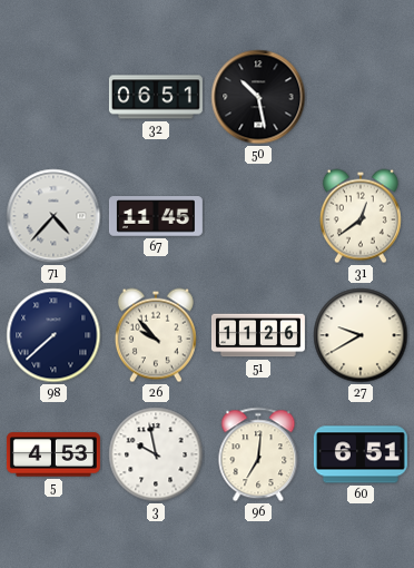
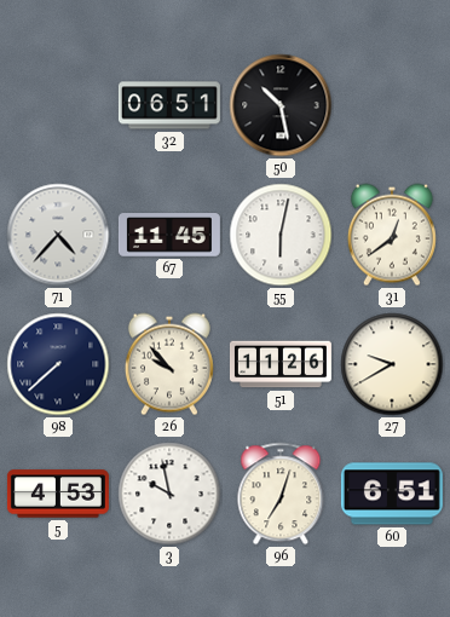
55: none -> 6:02
96: 7:01 -> 7:03
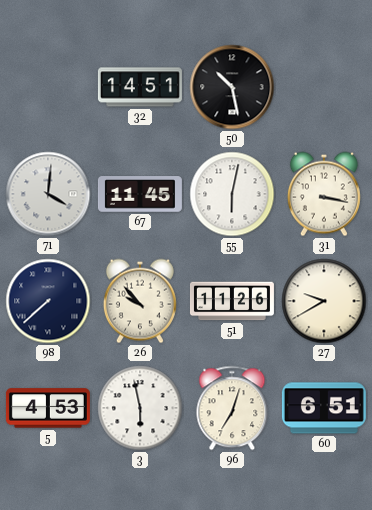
32: 06:51 -> 14:51
71: 4:37 -> 4:01
31: 12:39 -> 3:17
3: 9:58 -> 5:58
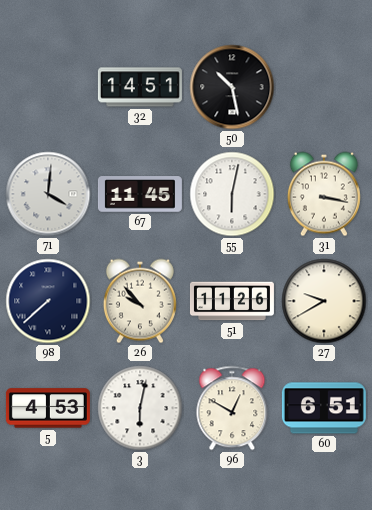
3: 5:58 -> 6:02
96: 7:03 -> 12:50
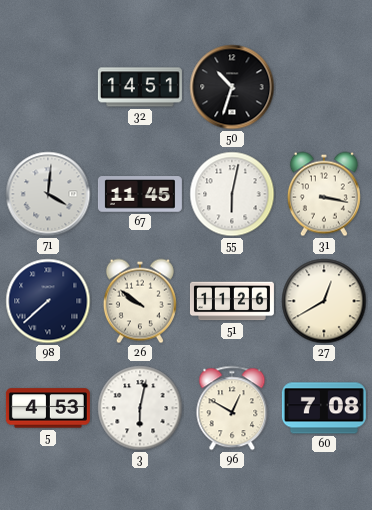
50: 10:28 -> 10:33
26: 9:53 -> 9:51
27: 9:40 -> 12:40
60: 6:51 -> 7:08
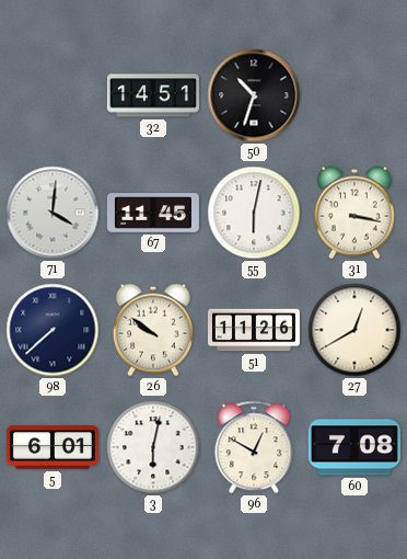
5: 4:53 -> 6:01
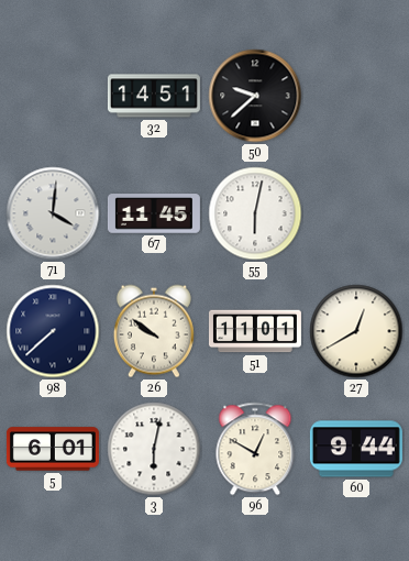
50: 10:33 -> 9:38
31: 3:17 -> none
51: 11:26 -> 11:01
60: 7:08 -> 9:44
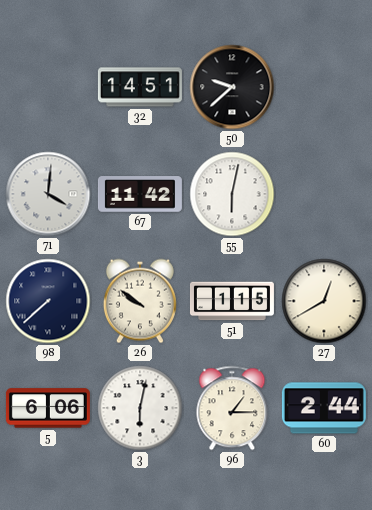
67: 11:45 -> 11:42
51: 11:01 -> 1:15
5: 6:01 -> 6:06
96: 12:50 -> 1:15
60: 9:44 -> 2:44
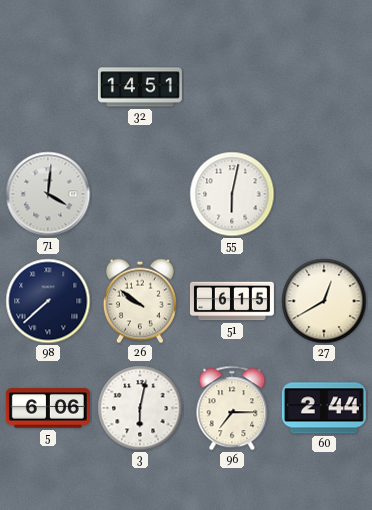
50: 9:38 -> none
67: 11:42 -> none
51: 1:15 -> 6:15
96: 1:15 -> 7:15
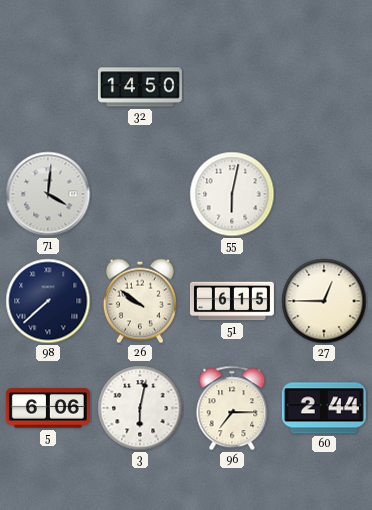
32: 14:51 -> 14:50
27: 12:40 -> 12:45
